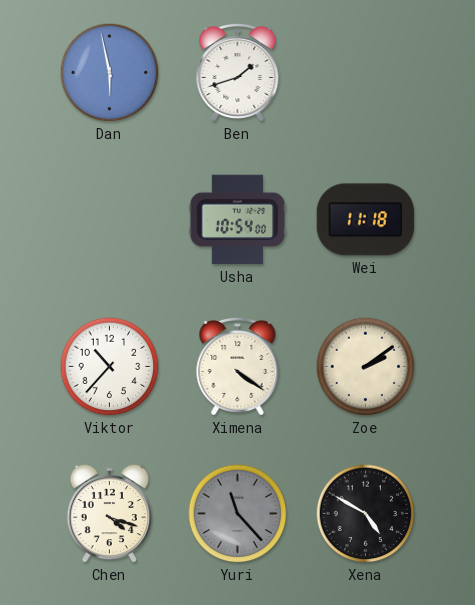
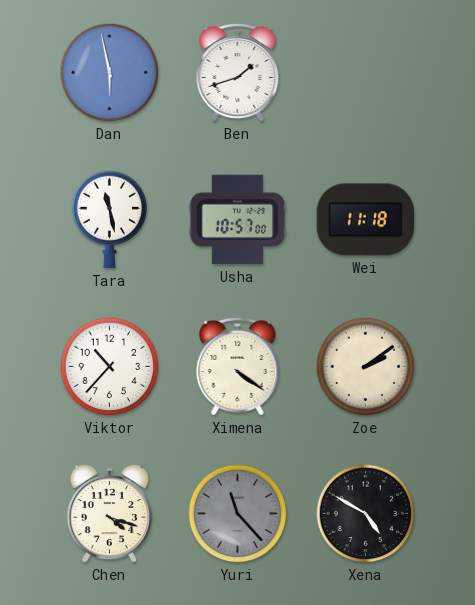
Tara: none -> 11:28
Usha: 10:54 -> 10:57
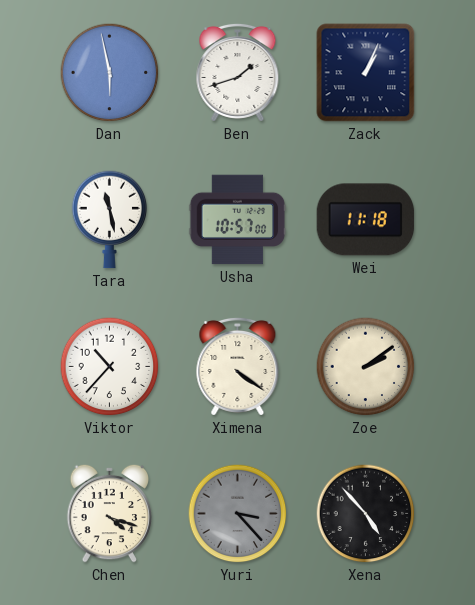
Zack: none -> 1:04
Yuri: 11:23 -> 3:23
Xena: 4:50 -> 4:53
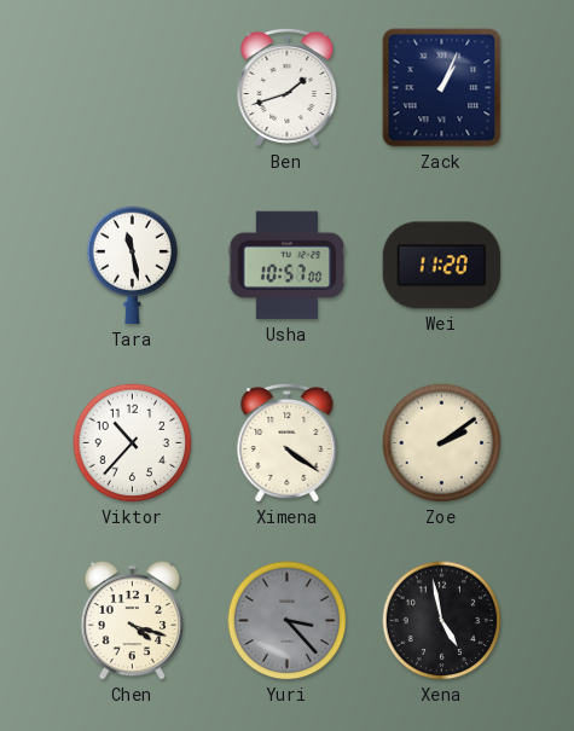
Dan: 5:58 -> none
Wei: 11:18 -> 11:20
Xena: 4:53 -> 4:58
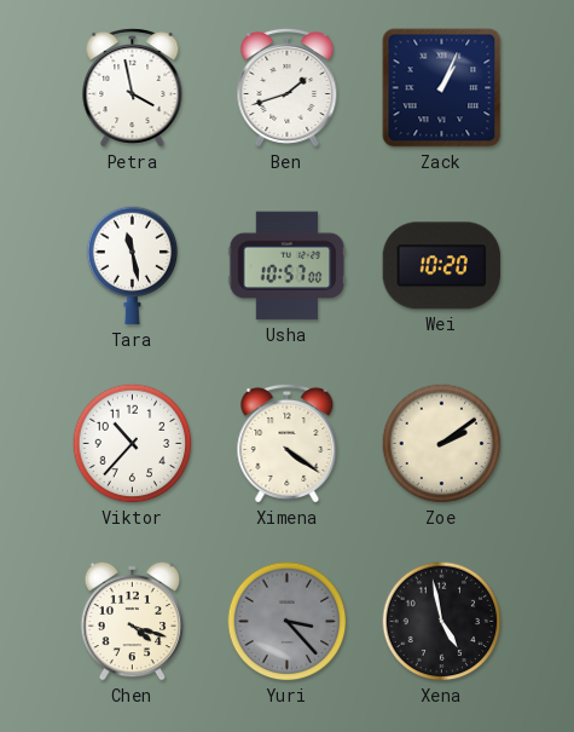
Petra: none -> 3:58
Wei: 11:20 -> 10:20
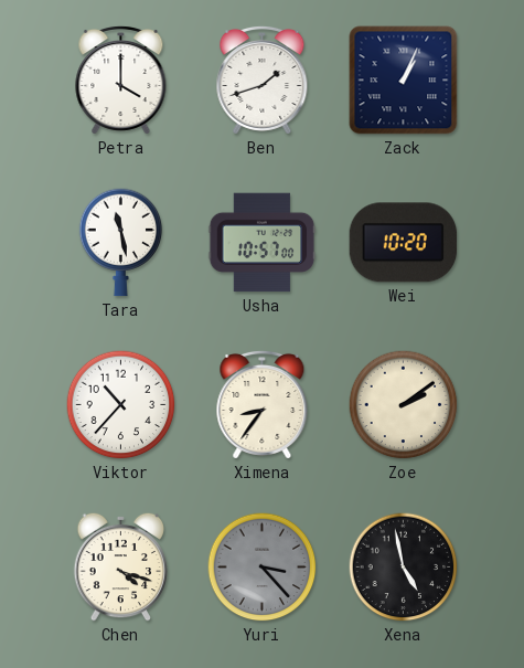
Petra: 3:58 -> 4:00
Ximena: 4:21 -> 8:36
